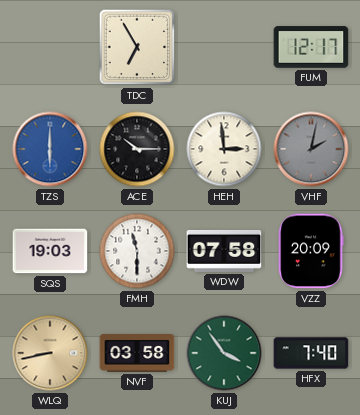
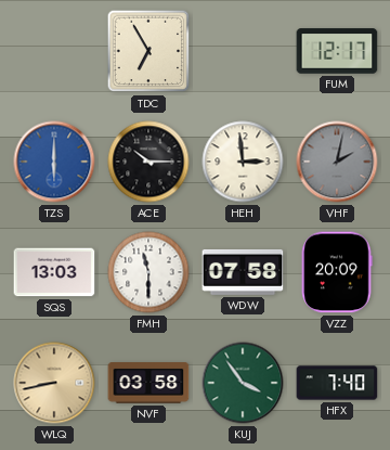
SQS: 19:03 -> 13:03
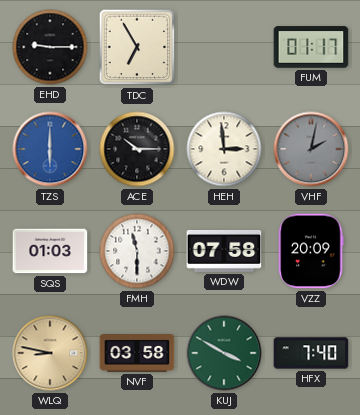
EHD: none -> 9:15
FUM: 12:17 -> 01:17
SQS: 13:03 -> 01:03
WLQ: 8:43 -> 8:47
KUJ: 3:54 -> 3:50
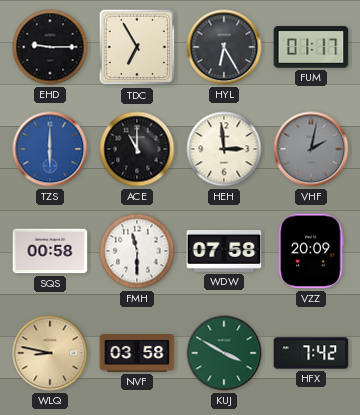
HYL: none -> 6:25
ACE: 10:15 -> 11:00
SQS: 01:03 -> 00:58
HFX: 7:40 -> 7:42
